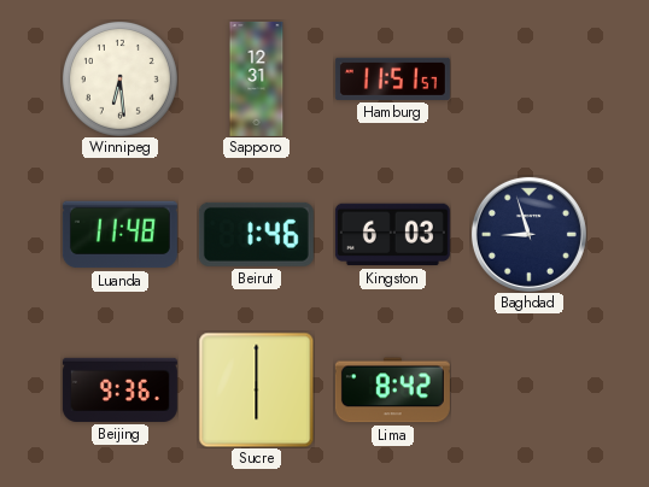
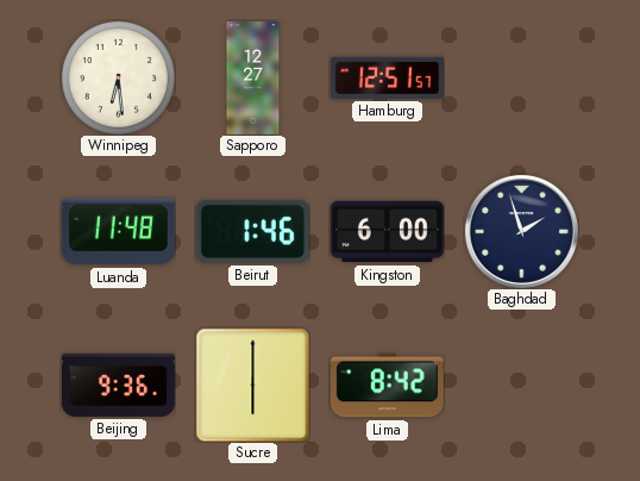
Sapporo: 12:31 -> 12:27
Hamburg: 11:51 -> 12:51
Kingston: 6:03 -> 6:00
Baghdad: 8:57 -> 1:57
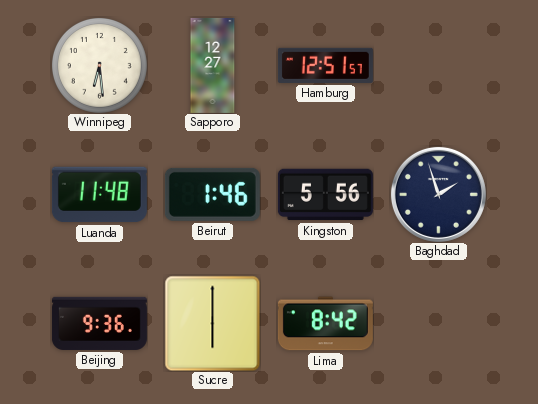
Kingston: 6:00 -> 5:56
